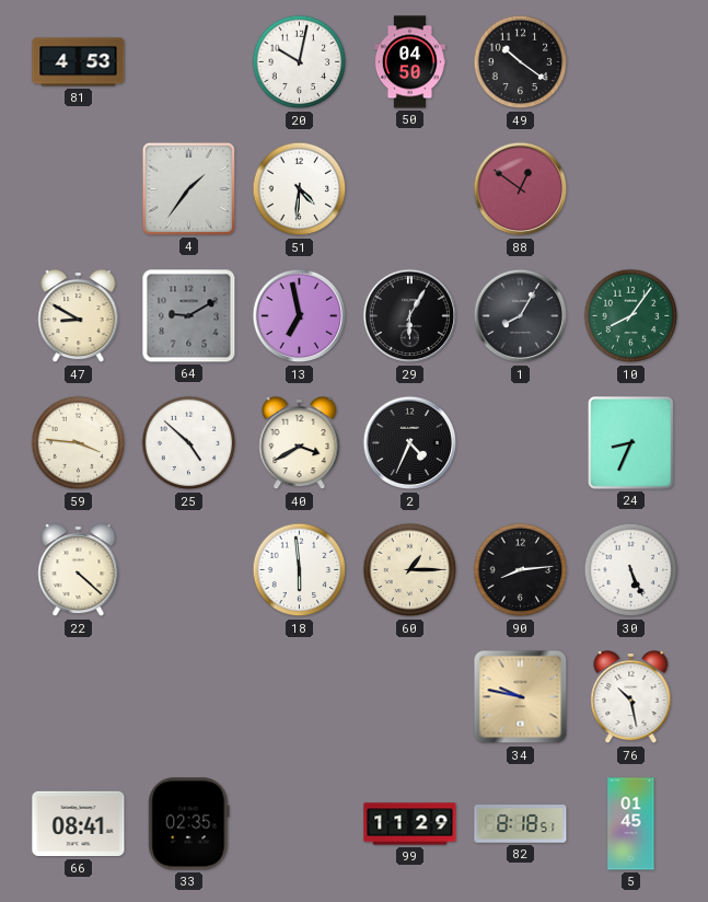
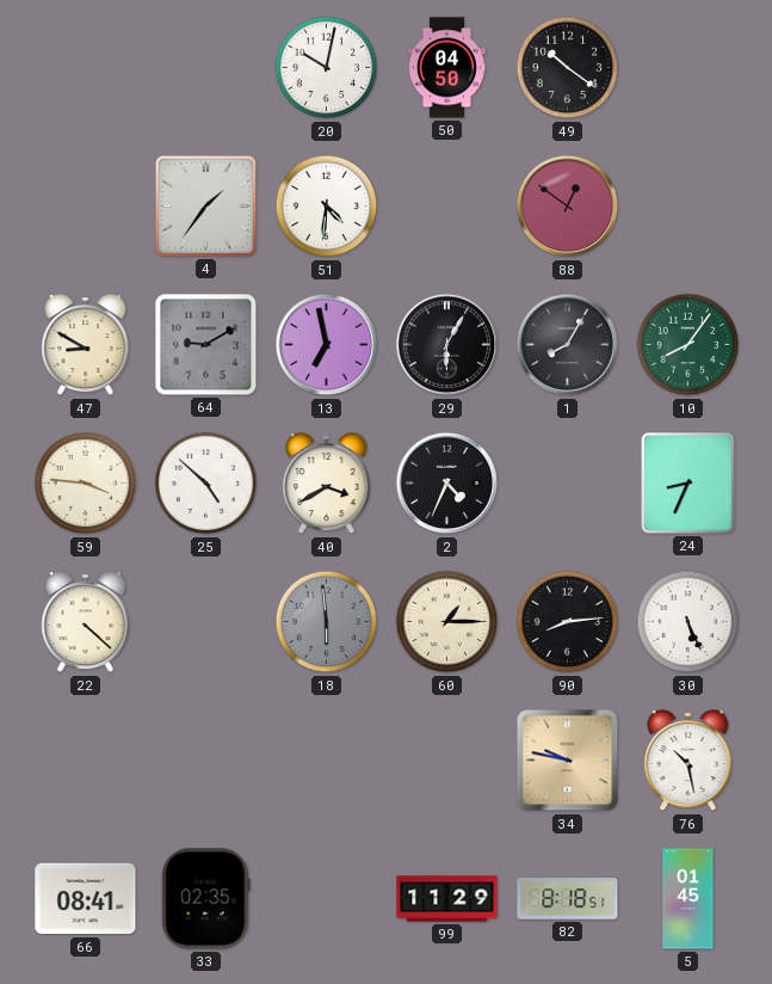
81: 4:53 -> none
18 dial: white -> grey
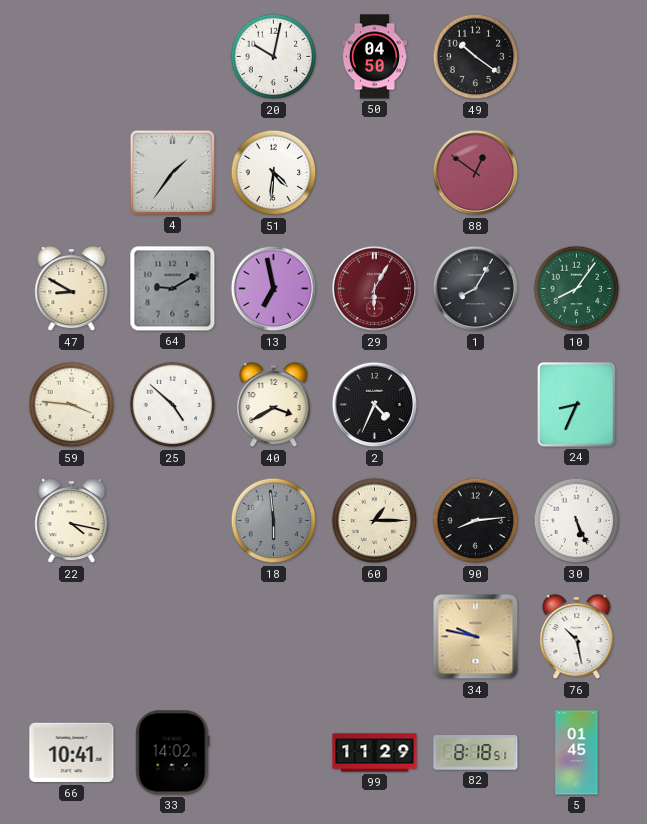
29 dial: black -> burgundy
22: 4:22 -> 4:17
66: 08:41 -> 10:41
33: 02:35 -> 14:02
